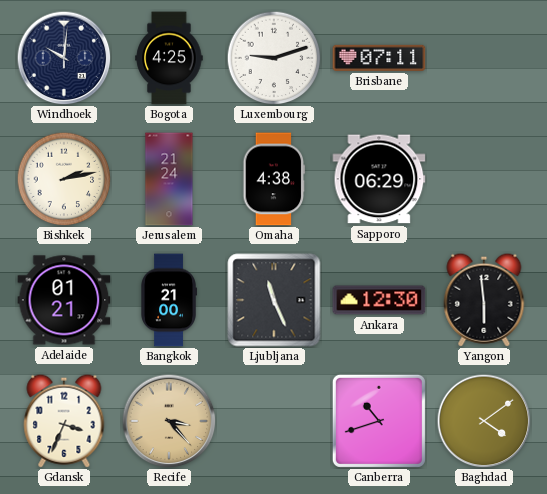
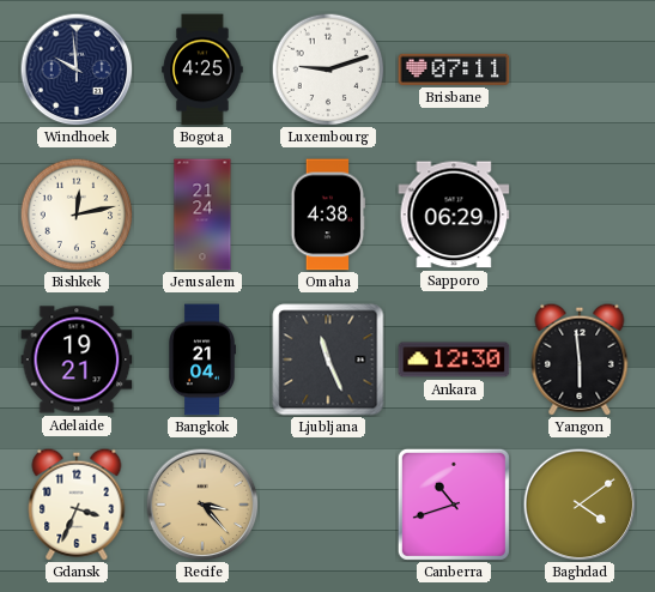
Windhoek: 10:01 -> 9:59
Bishkek: 2:13 -> 12:13
Adelaide: 01:21 -> 19:21
Bangkok: 21:00 -> 21:04
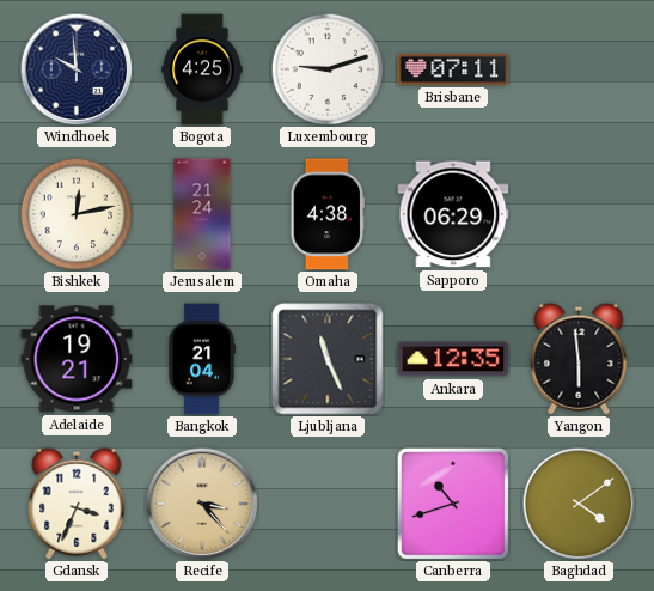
Ankara: 12:30 -> 12:35
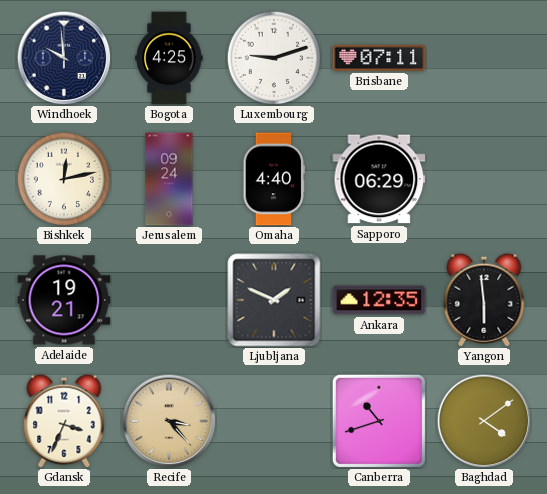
Jerusalem: 21:24 -> 09:24
Omaha: 4:38 -> 4:40
Bangkok: 21:04 -> none
Ljubljana: 11:26 -> 1:49
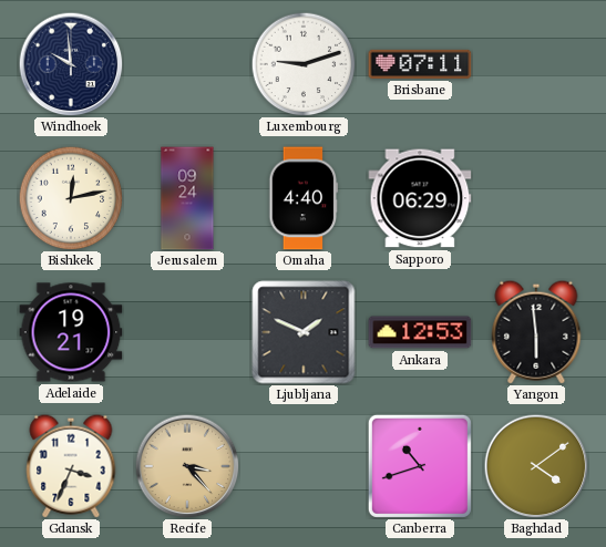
Bogota: 4:25 -> none
Ankara: 12:35 -> 12:53
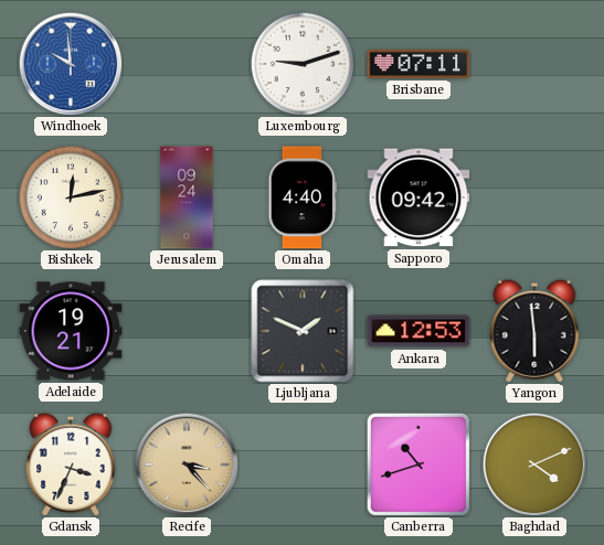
Windhoek dial: navy -> blue
Sapporo: 06:29 -> 09:42
Baghdad: 4:09 -> 4:11
